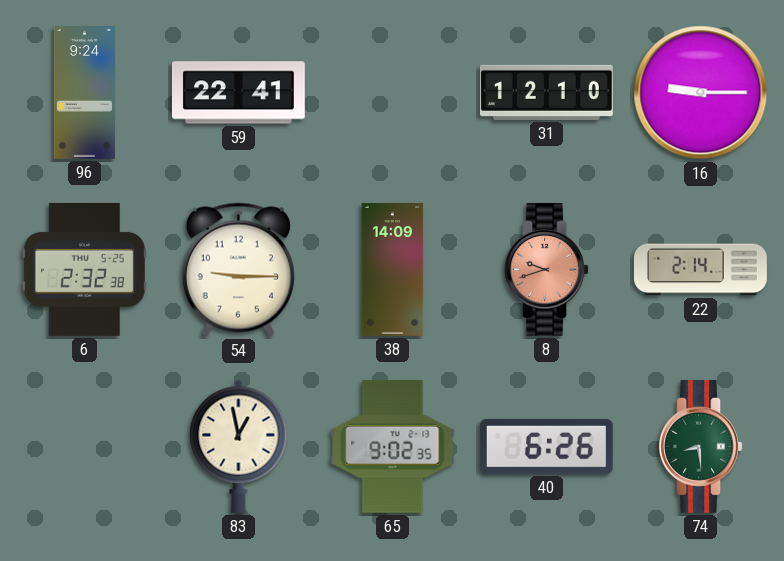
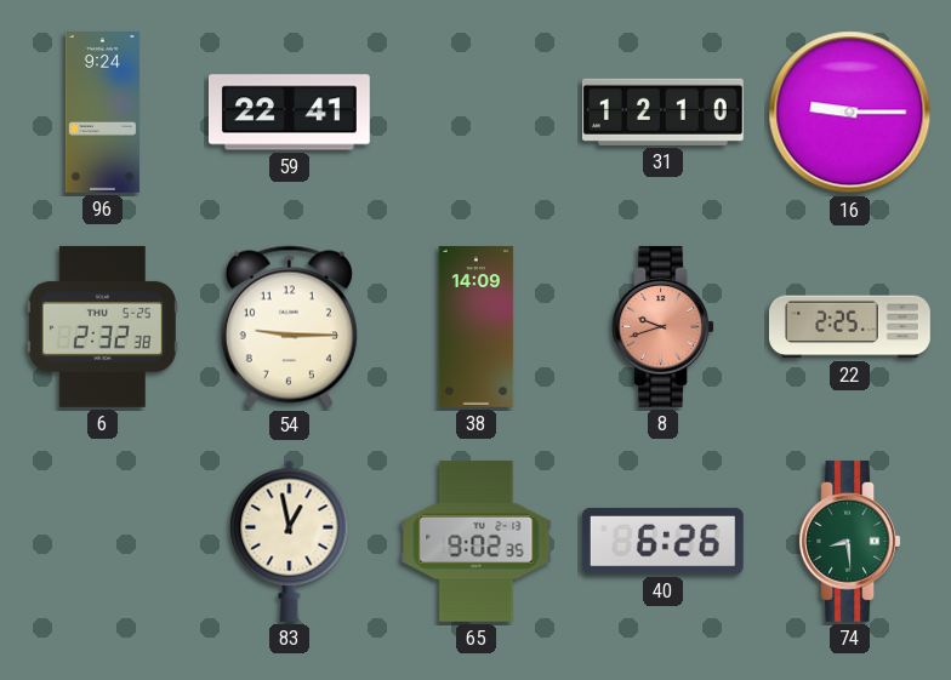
22: 2:14 -> 2:25
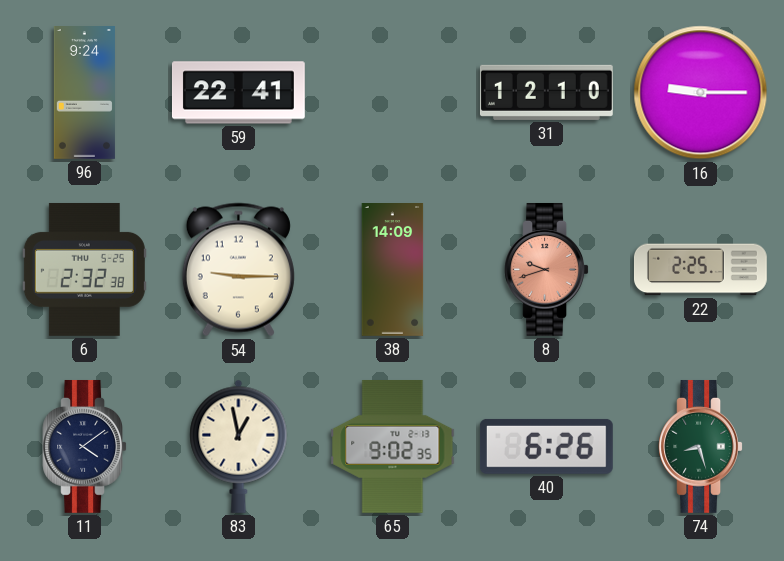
11: none -> 4:09
74: 8:29 -> 8:27
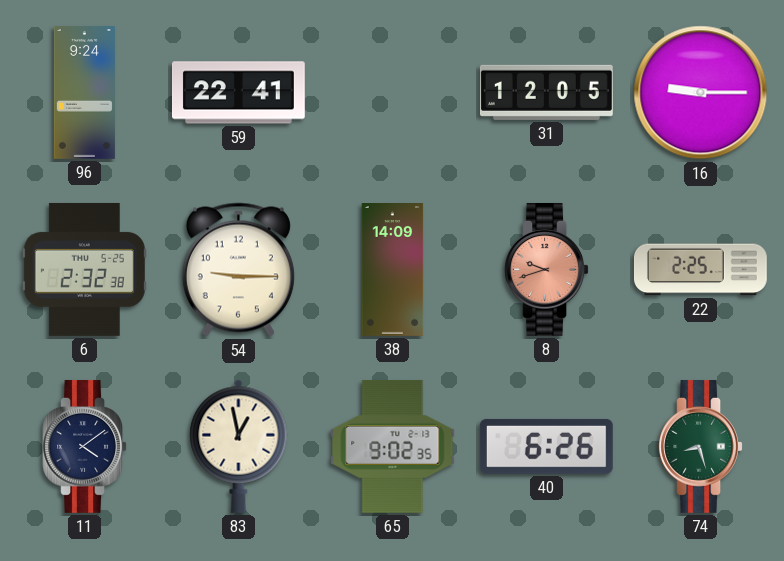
31: 12:10 -> 12:05
